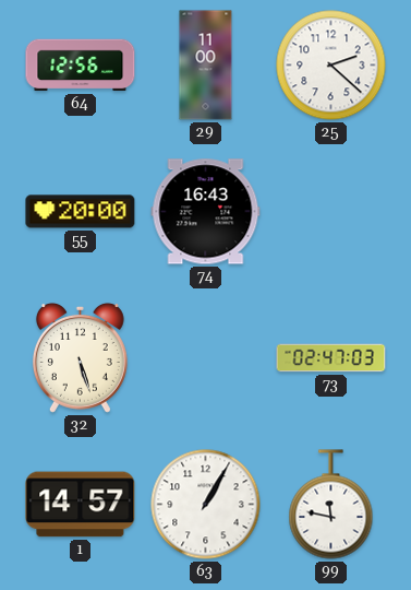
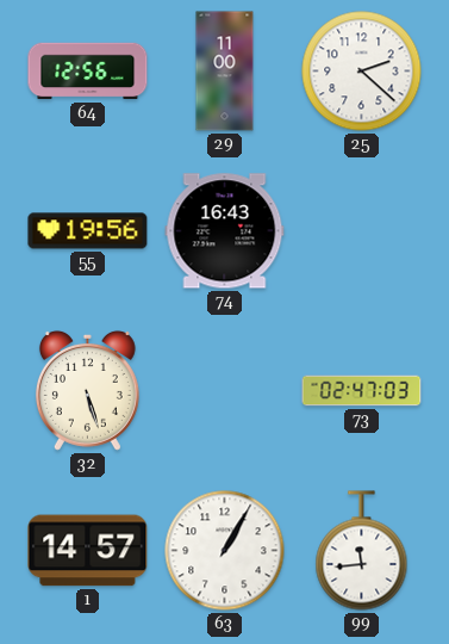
55: 20:00 -> 19:56
99: 11:47 -> 11:44
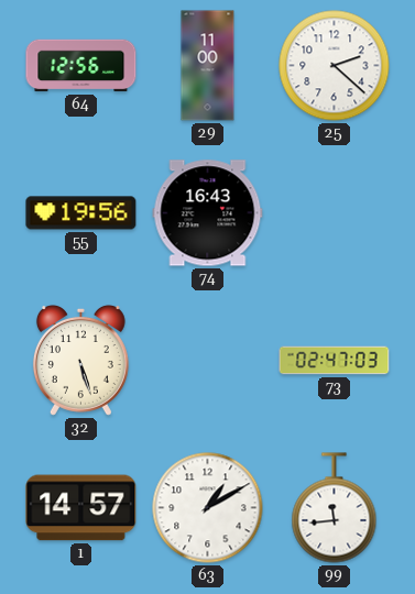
63: 1:05 -> 1:10
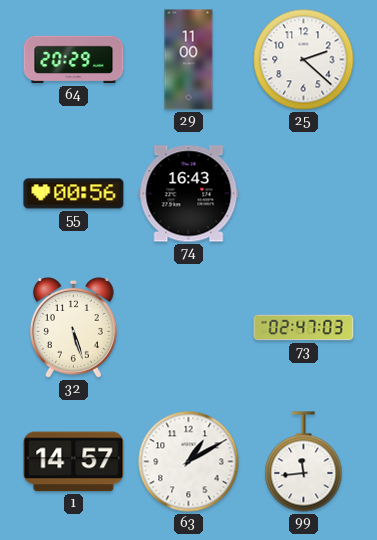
64: 12:56 -> 20:29
55: 19:56 -> 00:56
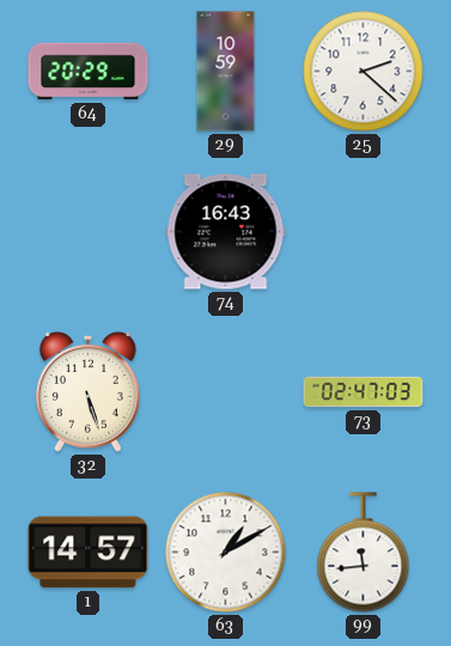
29: 11:00 -> 10:59
55: 00:56 -> none
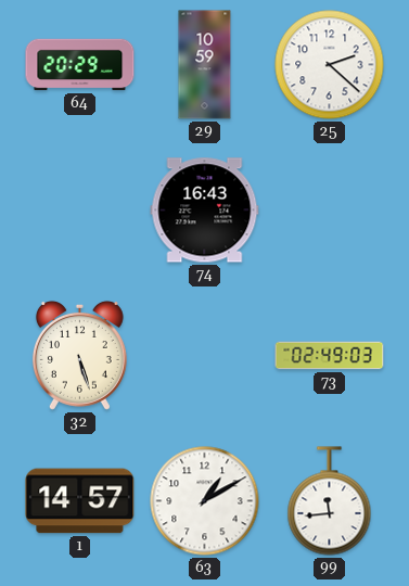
73: 02:47 -> 02:49
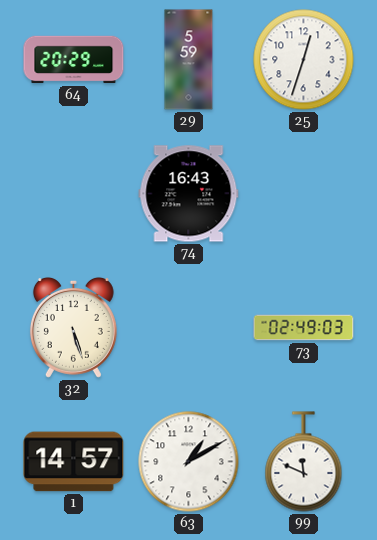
29: 10:59 -> 5:59
25: 2:22 -> 12:33
99: 11:44 -> 11:49
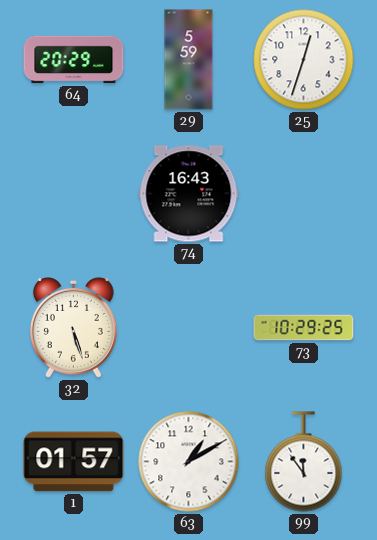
73: 02:49 -> 10:29
1: 14:57 -> 01:57
99: 11:49 -> 11:54
